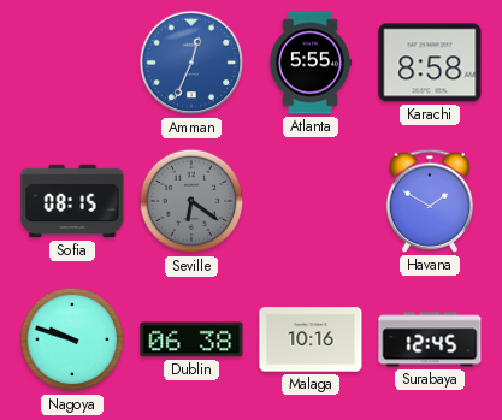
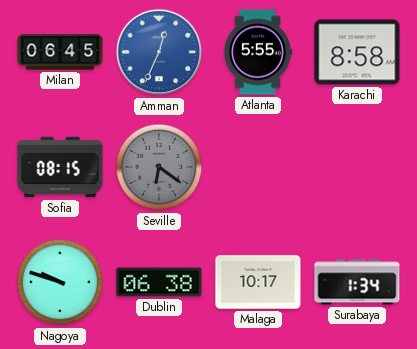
Milan: none -> 06:45
Havana: 1:50 -> none
Malaga: 10:16 -> 10:17
Surabaya: 12:45 -> 1:34
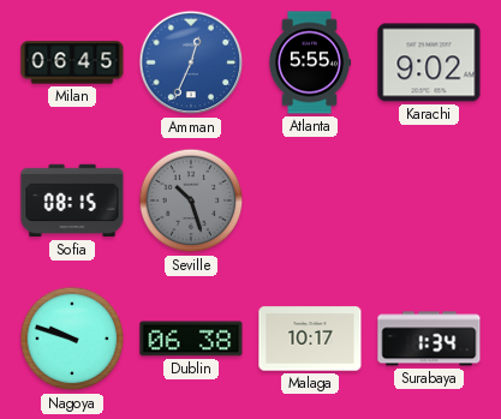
Karachi: 8:58 -> 9:02
Seville: 6:21 -> 10:27
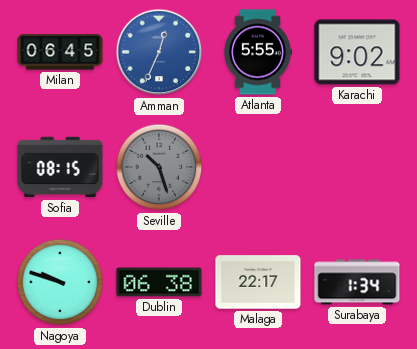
Malaga: 10:17 -> 22:17
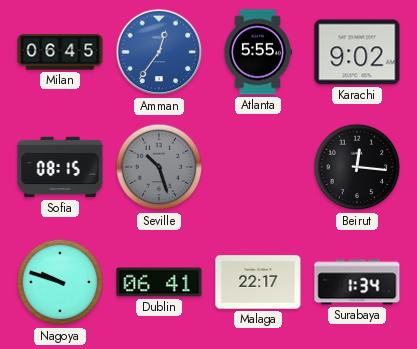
Amman: 12:34 -> 12:36
Beirut: none -> 12:16
Dublin: 06:38 -> 06:41
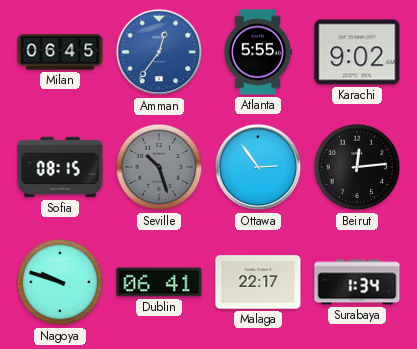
Ottawa: none -> 2:54
Beirut: 12:16 -> 12:14
